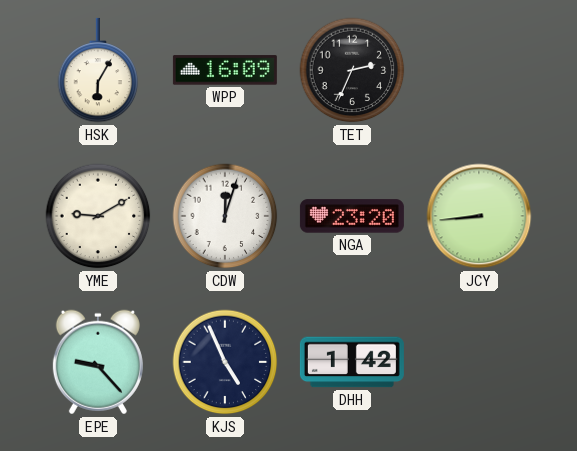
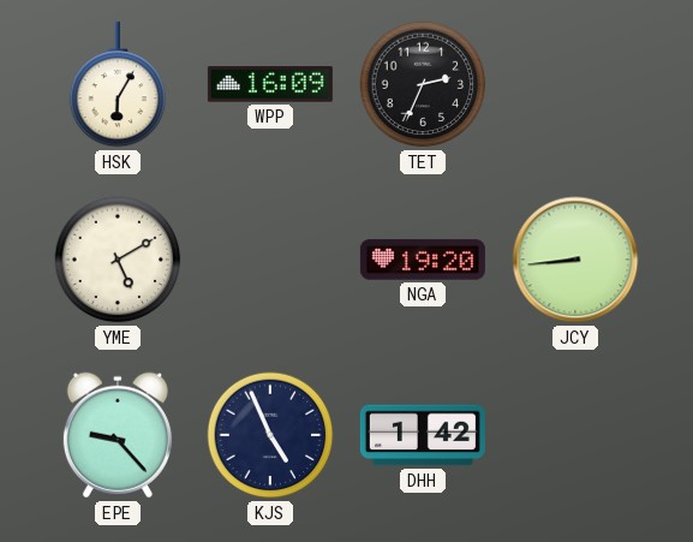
YME: 9:10 -> 5:10
CDW: 12:03 -> none
NGA: 23:20 -> 19:20
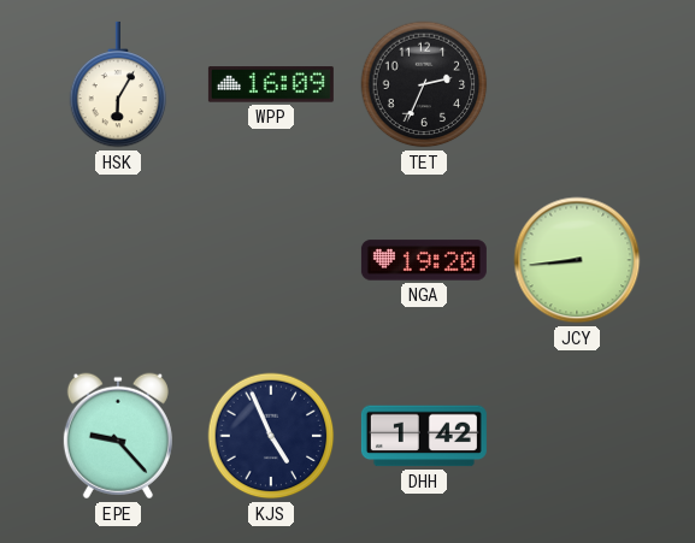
YME: 5:10 -> none
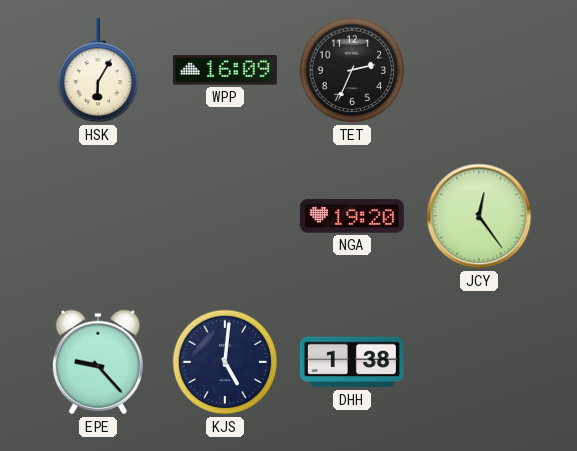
JCY: 8:44 -> 12:24
KJS: 4:56 -> 5:01
DHH: 1:42 -> 1:38
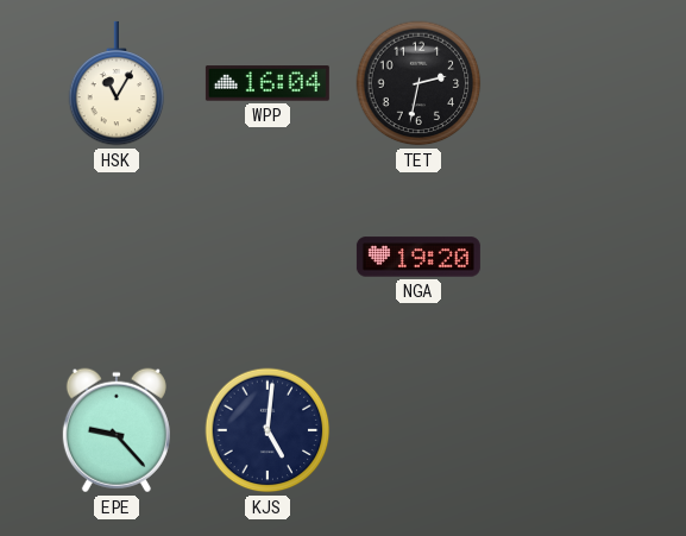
HSK: 6:05 -> 11:05
WPP: 16:09 -> 16:04
TET: 2:34 -> 2:32
JCY: 12:24 -> none
DHH: 1:38 -> none
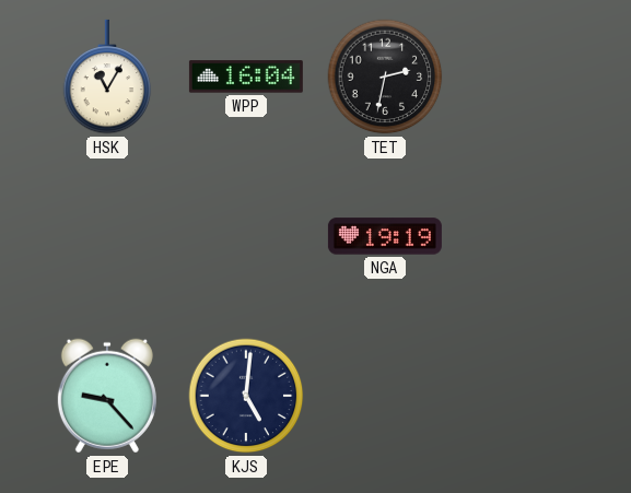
NGA: 19:20 -> 19:19
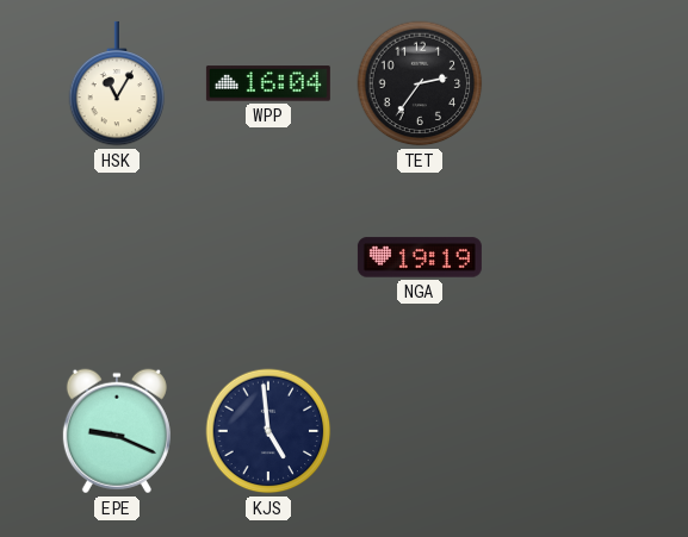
TET: 2:32 -> 2:36
EPE: 9:23 -> 9:19
KJS: 5:01 -> 4:59
